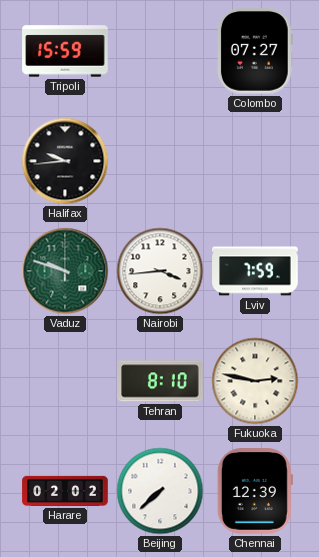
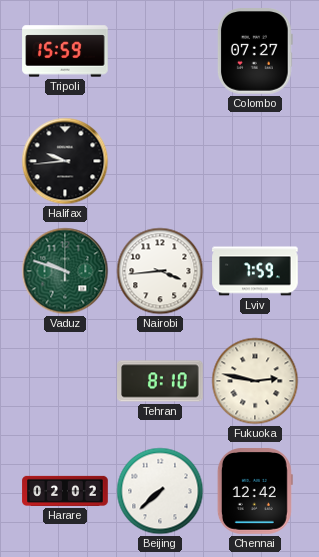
Chennai: 12:39 -> 12:42
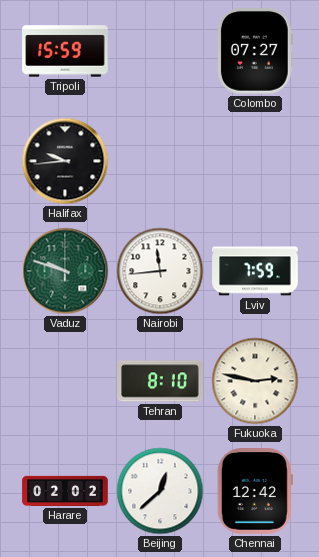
Nairobi: 3:44 -> 11:44
Beijing: 7:38 -> 12:38
